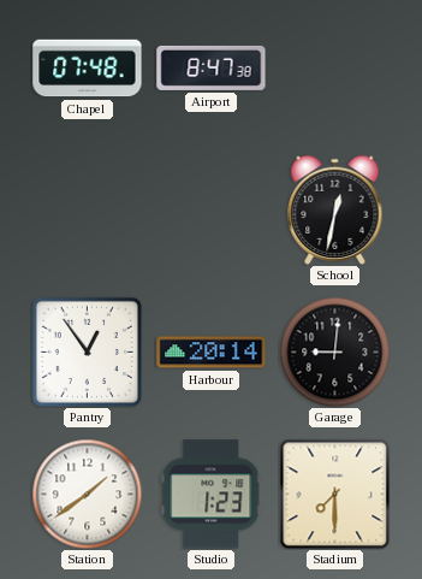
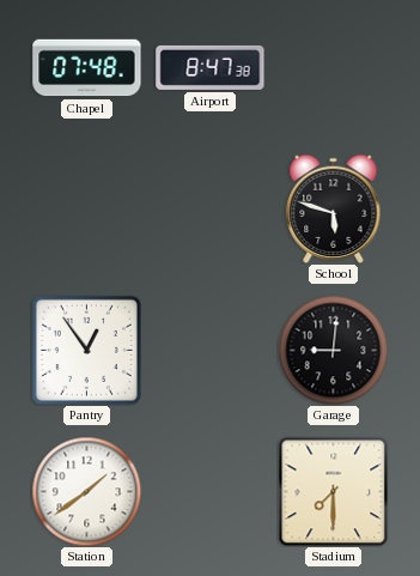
School: 12:32 -> 5:48
Harbour: 20:14 -> none
Studio: 1:23 -> none
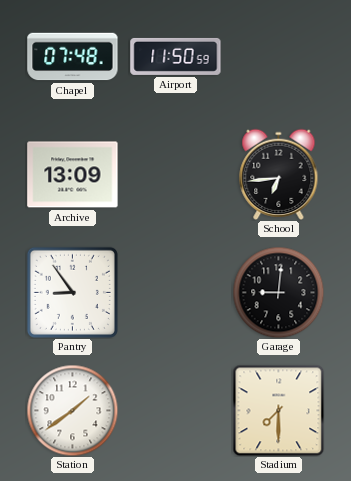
Airport: 8:47 -> 11:50
Archive: none -> 13:09
School: 5:48 -> 6:44
Pantry: 12:54 -> 8:54
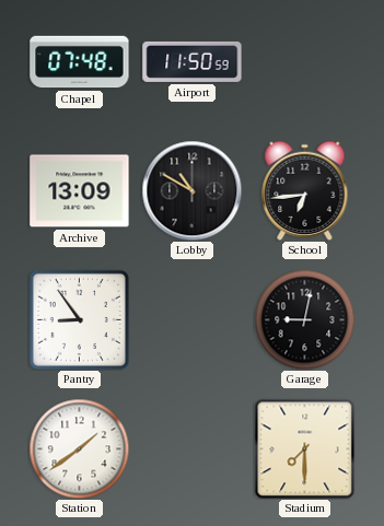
Lobby: none -> 10:50
Garage: 9:01 -> 9:02
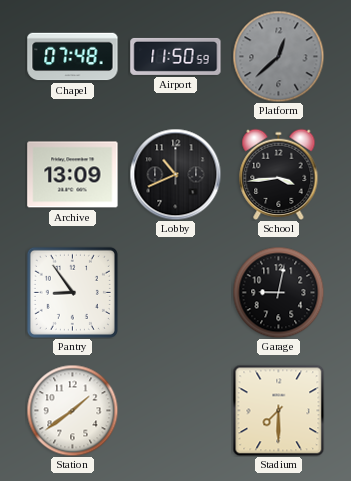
Platform: none -> 12:38
Lobby: 10:50 -> 10:41
School: 6:44 -> 3:44
